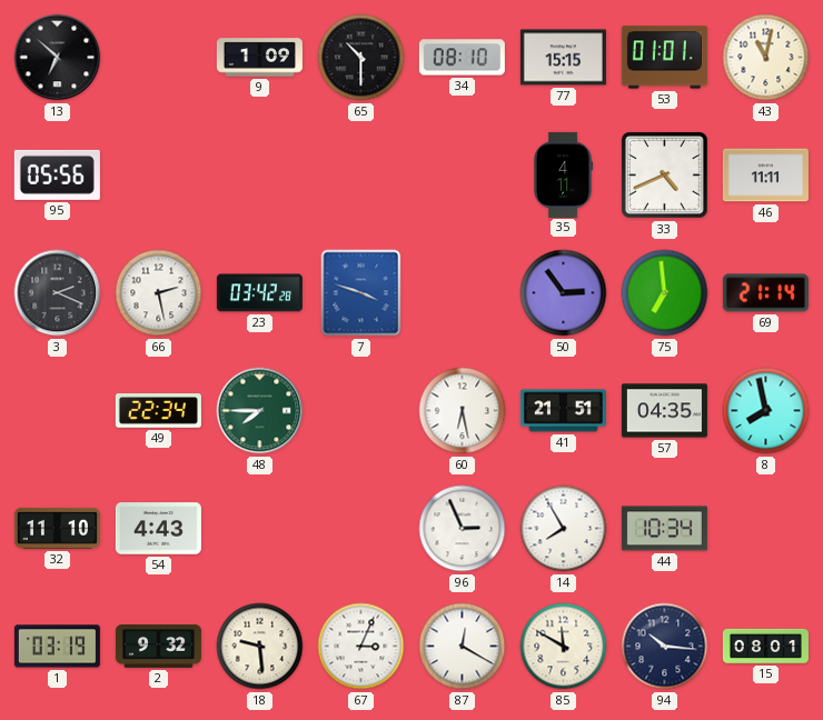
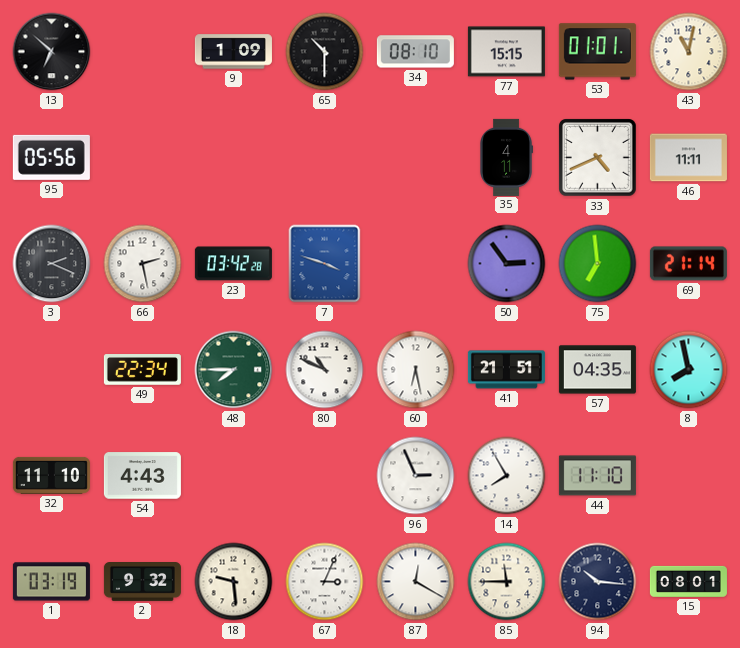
80: none -> 10:49
44: 10:34 -> 11:10
85: 11:50 -> 11:45
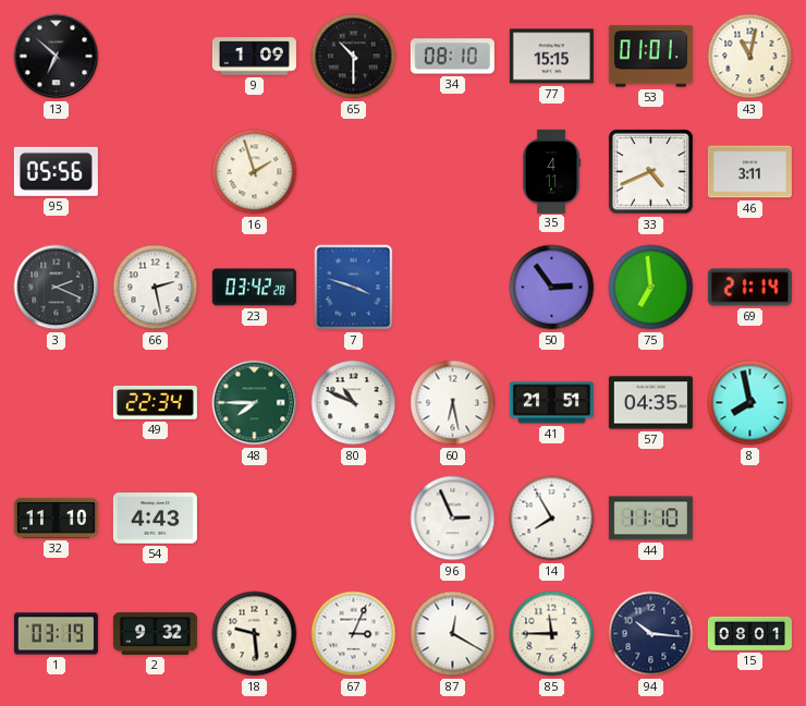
16: none -> 1:57
46: 11:11 -> 3:11
